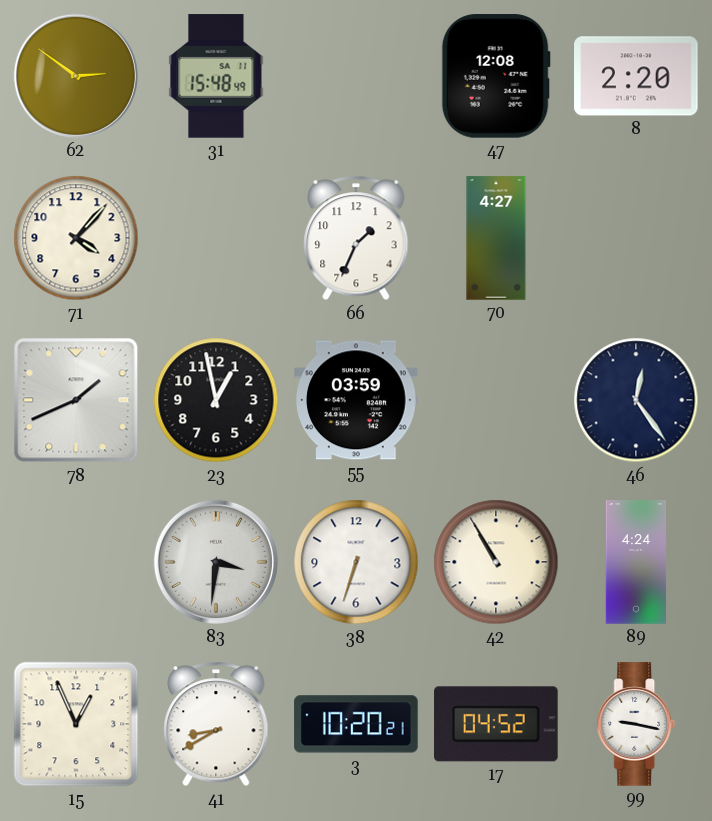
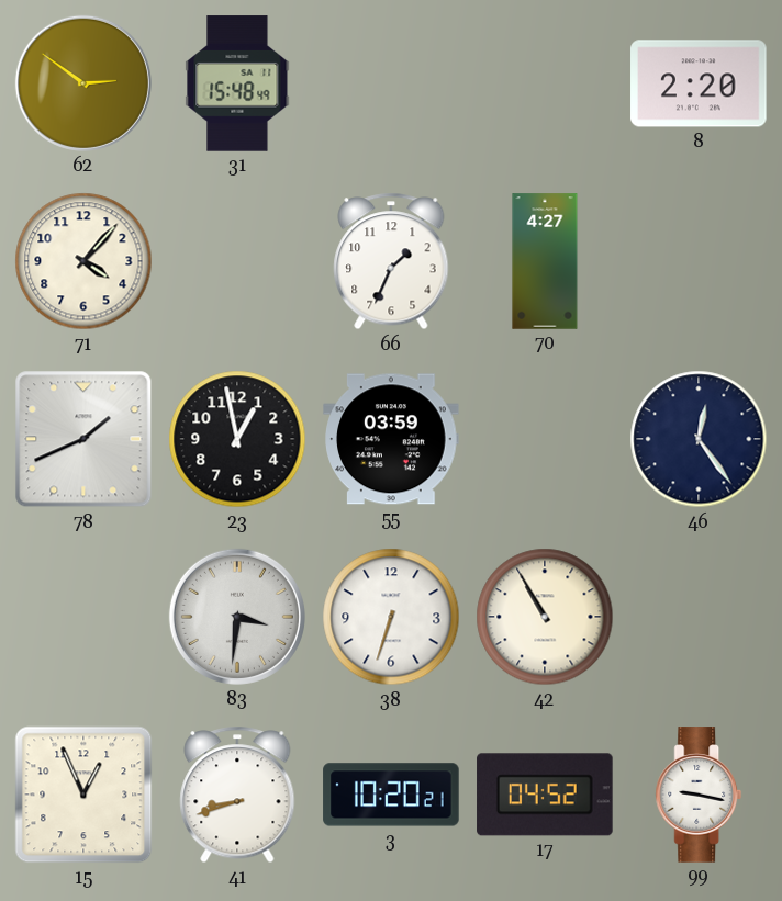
47: 12:08 -> none
89: 4:24 -> none
41: 8:40 -> 8:42
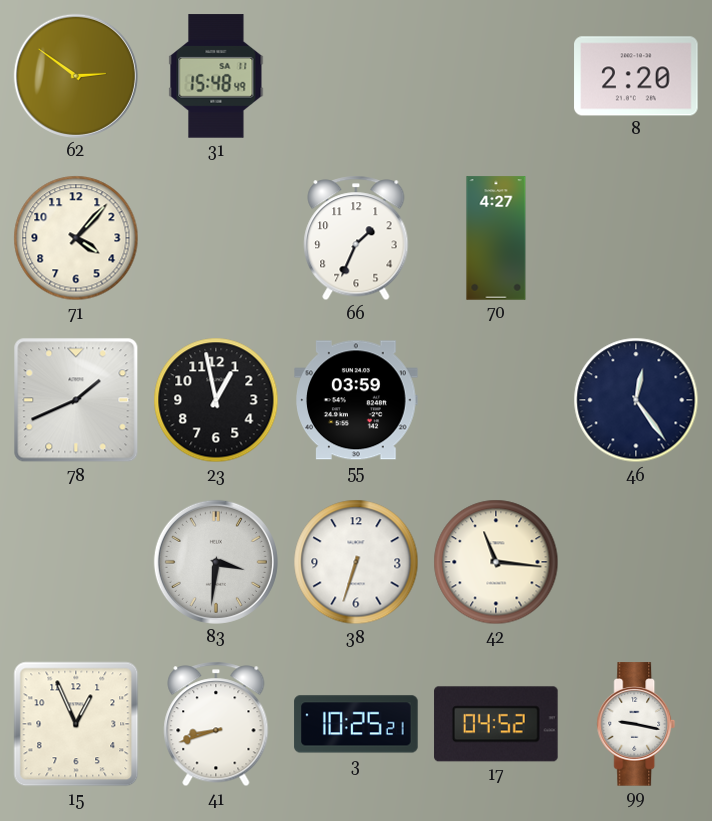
42: 10:55 -> 11:16
3: 10:20 -> 10:25
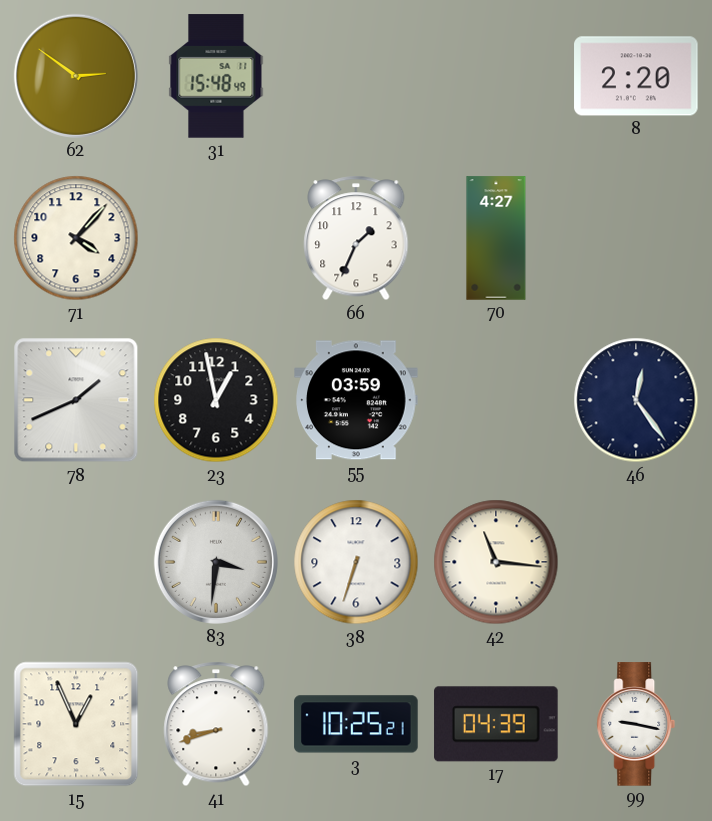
17: 04:52 -> 04:39
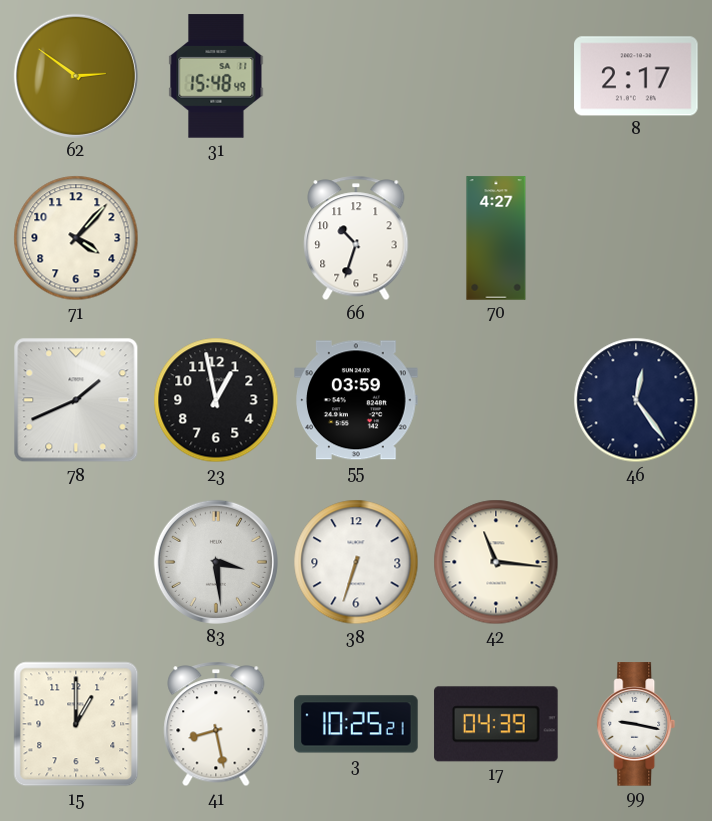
8: 2:20 -> 2:17
66: 1:34 -> 10:33
83: 3:31 -> 3:29
15: 12:56 -> 1:00
41: 8:42 -> 8:28
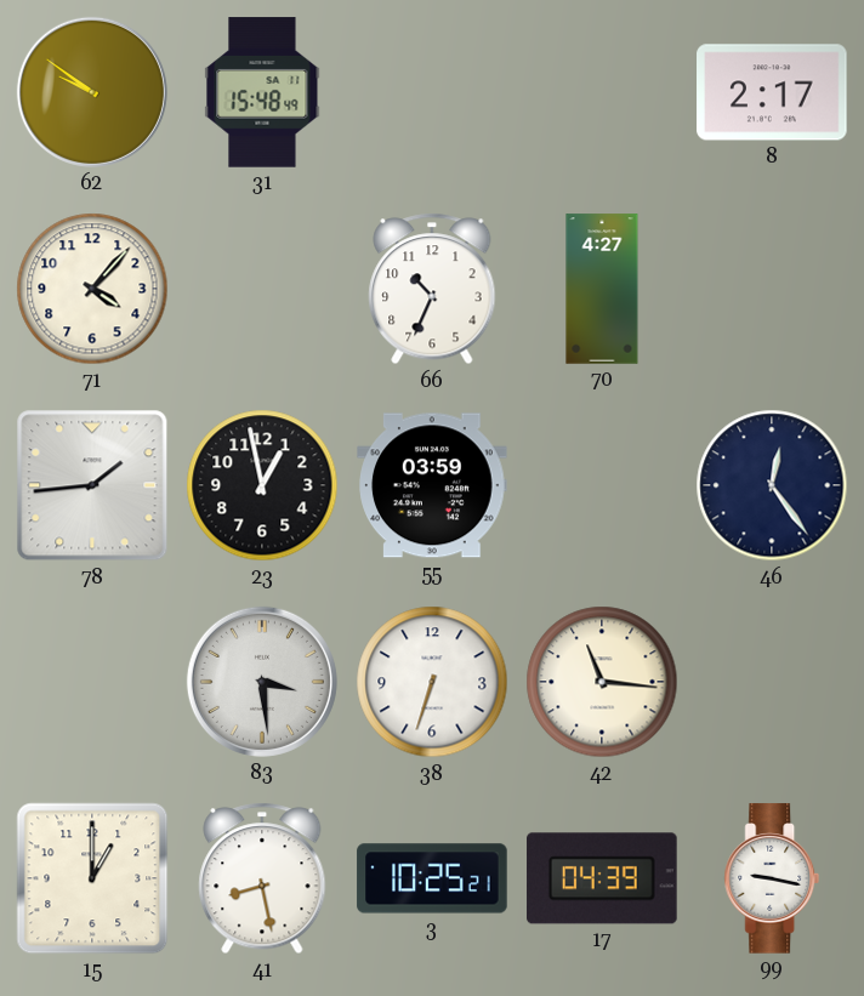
62: 2:51 -> 9:51
66: 10:33 -> 10:34
78: 1:41 -> 1:44
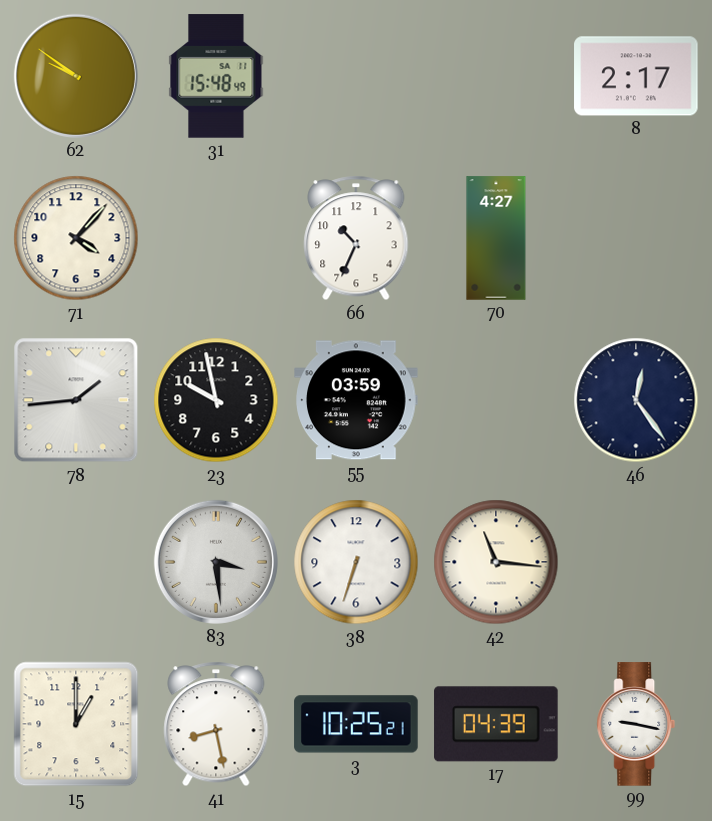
23: 12:58 -> 9:58
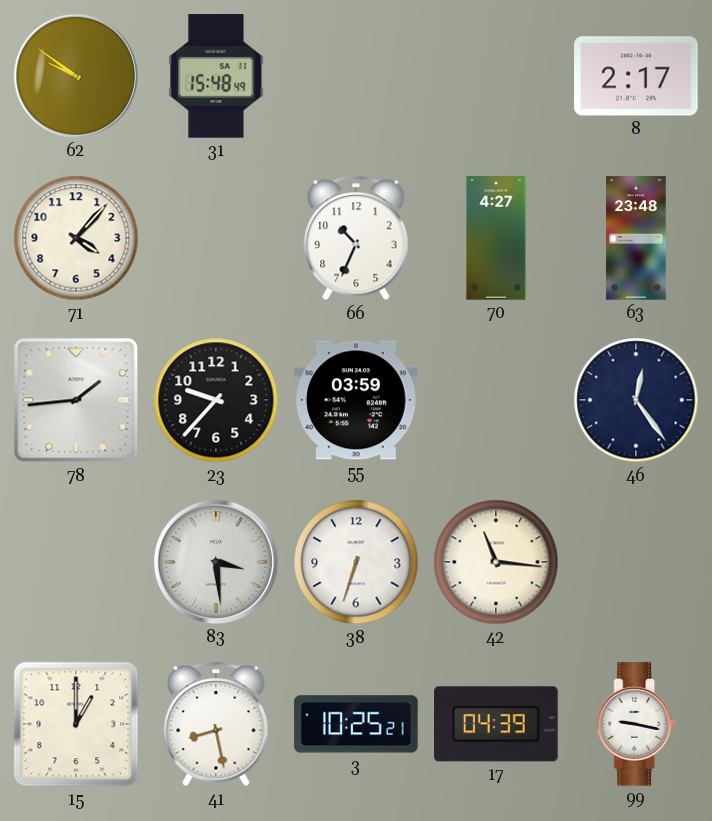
63: none -> 23:48
23: 9:58 -> 9:37
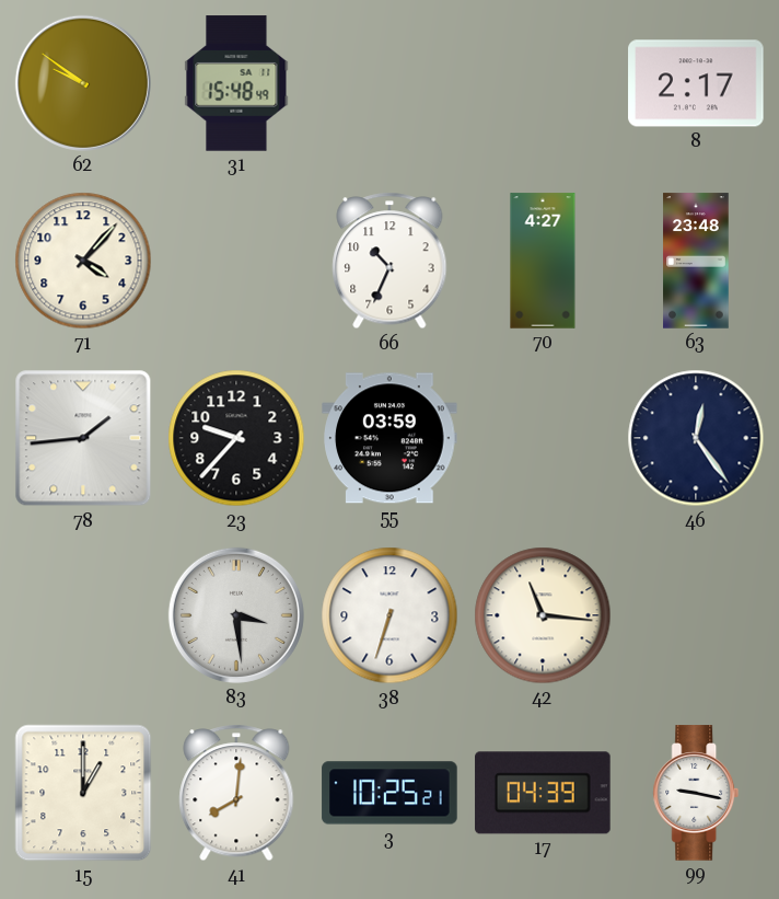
41: 8:28 -> 8:01
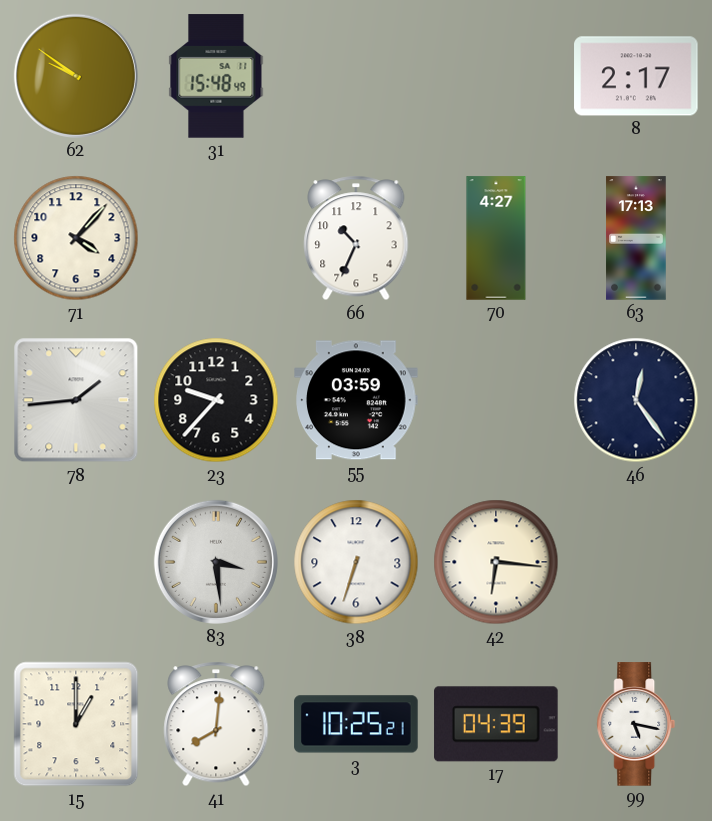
63: 23:48 -> 17:13
42: 11:16 -> 6:16
99: 9:17 -> 5:17
